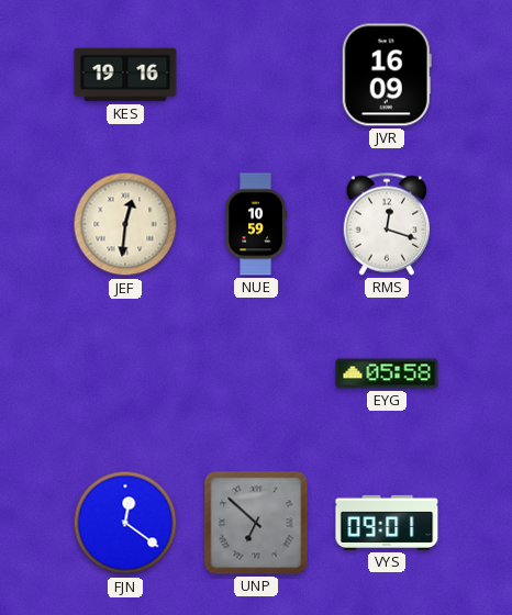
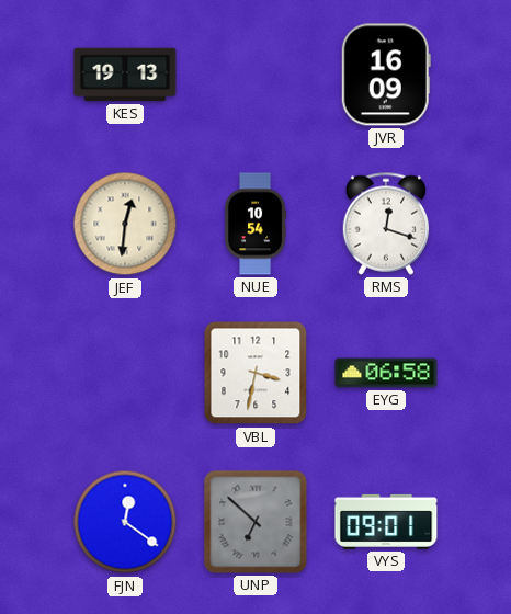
KES: 19:16 -> 19:13
NUE: 10:59 -> 10:54
VBL: none -> 3:32
EYG: 05:58 -> 06:58
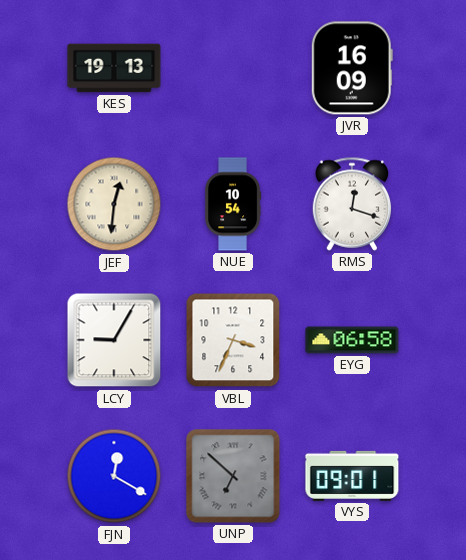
LCY: none -> 9:05
VBL: 3:32 -> 3:34
FJN: 12:21 -> 12:20
